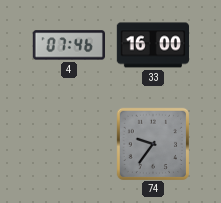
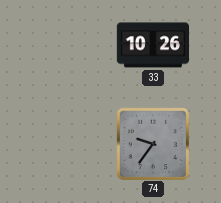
4: 07:46 -> none
33: 16:00 -> 10:26
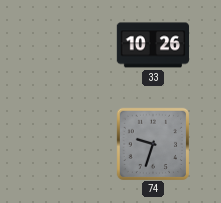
74: 9:36 -> 9:33
